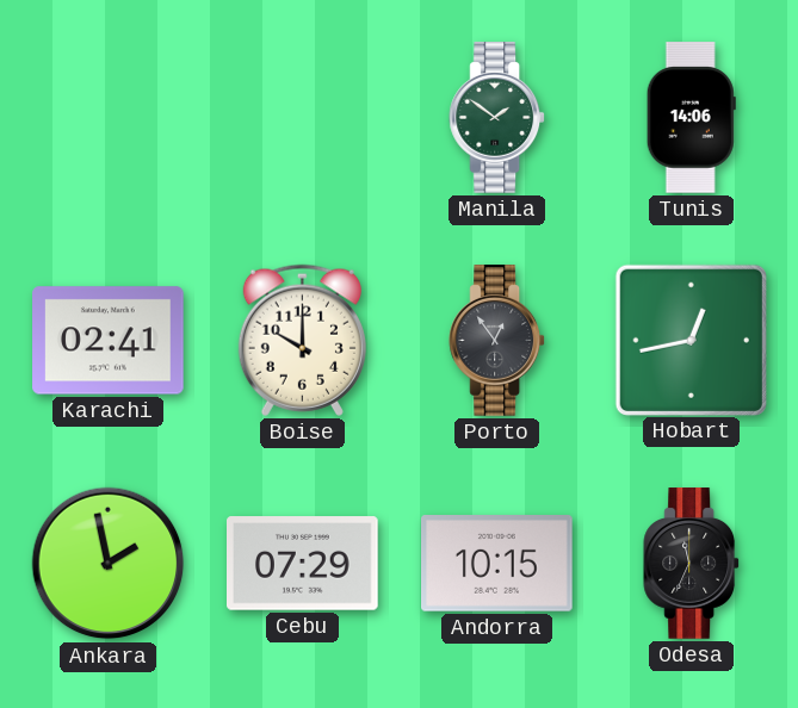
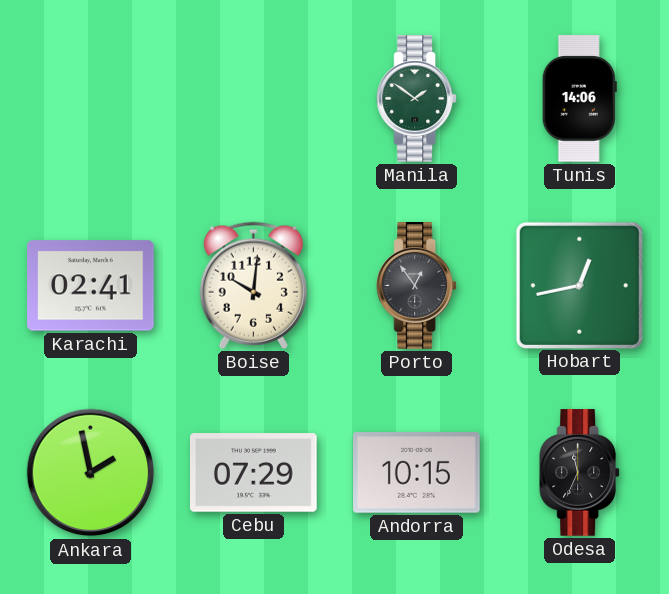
Boise: 10:00 -> 10:01
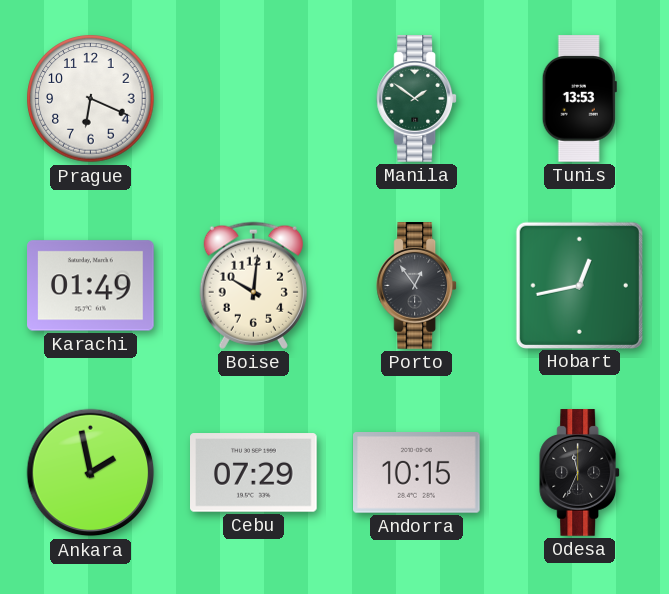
Prague: none -> 6:19
Tunis: 14:06 -> 13:53
Karachi: 02:41 -> 01:49
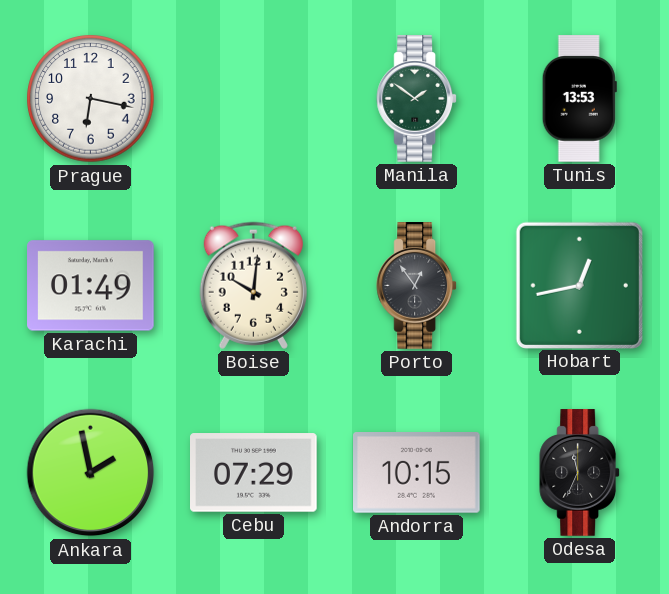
Prague: 6:19 -> 6:17
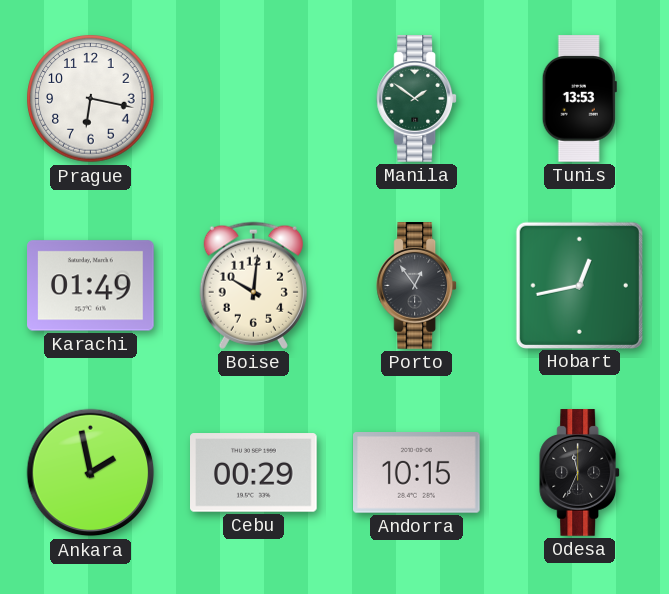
Cebu: 07:29 -> 00:29
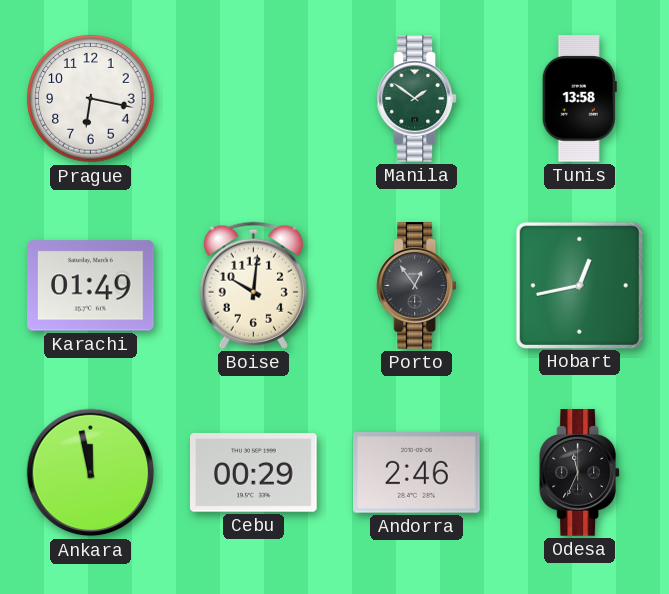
Tunis: 13:53 -> 13:58
Ankara: 1:58 -> 11:58
Andorra: 10:15 -> 2:46
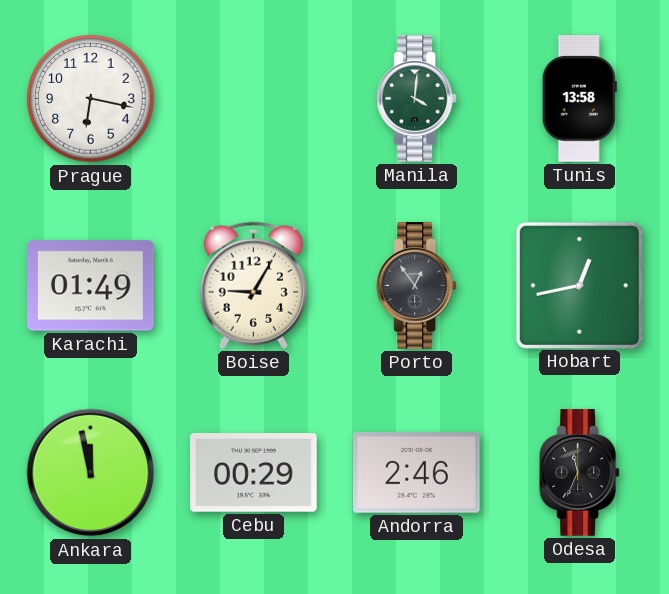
Manila: 1:51 -> 4:01
Boise: 10:01 -> 9:05
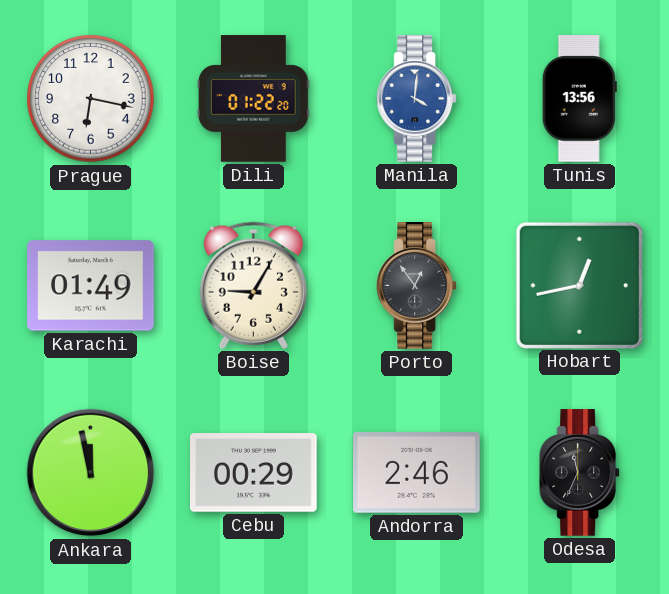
Dili: none -> 01:22
Manila dial: green -> blue
Tunis: 13:58 -> 13:56
